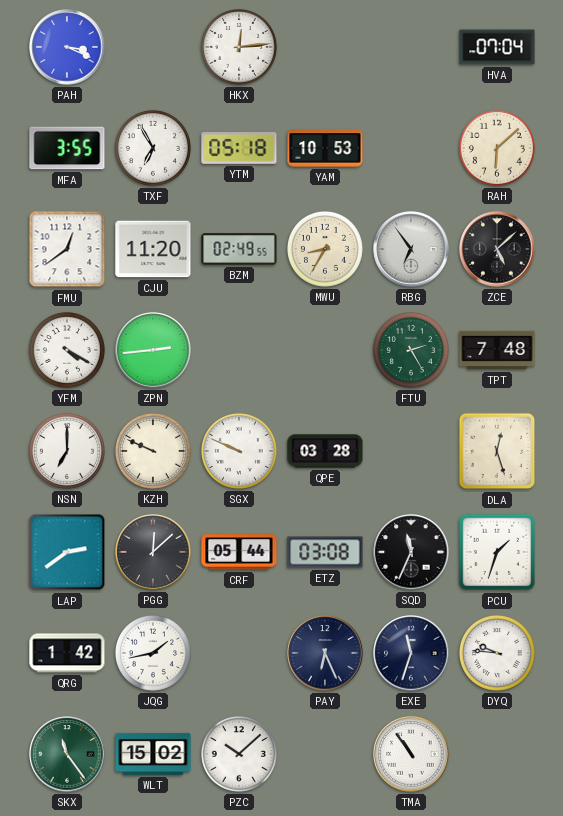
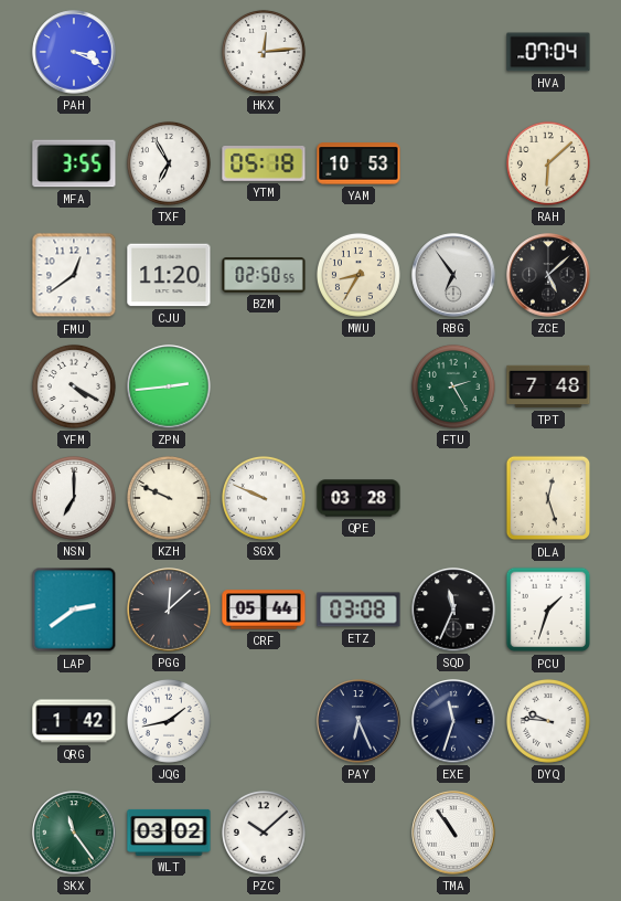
BZM: 02:49 -> 02:50
WLT: 15:02 -> 03:02
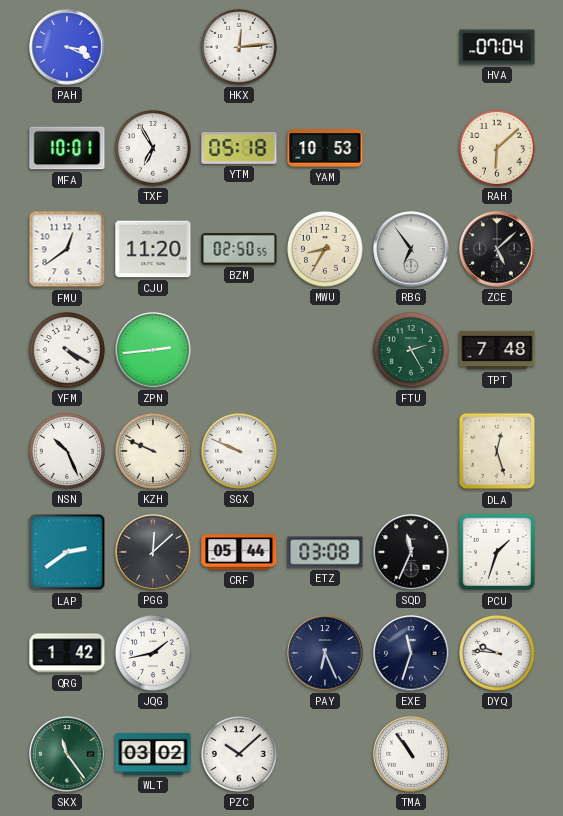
MFA: 3:55 -> 10:01
NSN: 7:00 -> 10:26
QPE: 03:28 -> none
